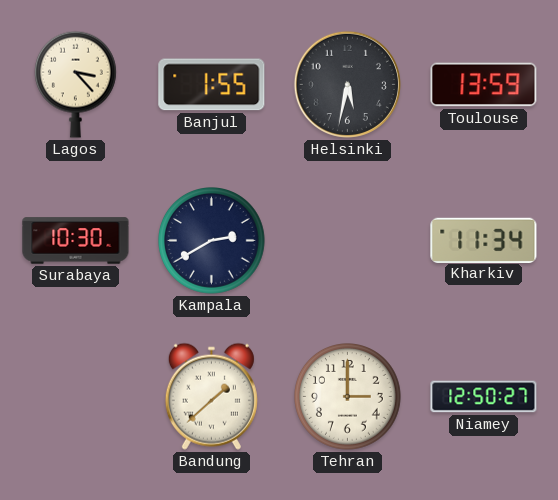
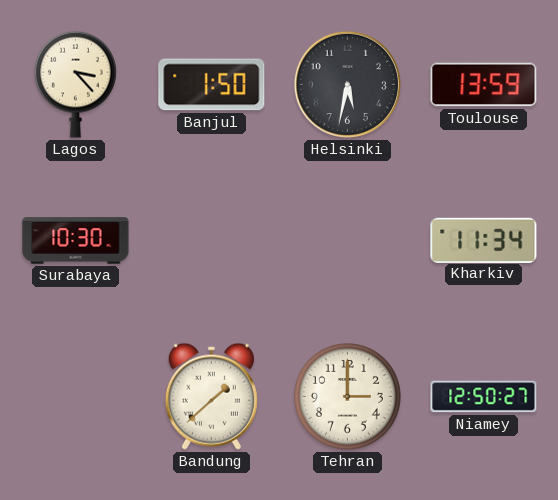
Banjul: 1:55 -> 1:50
Kampala: 2:40 -> none
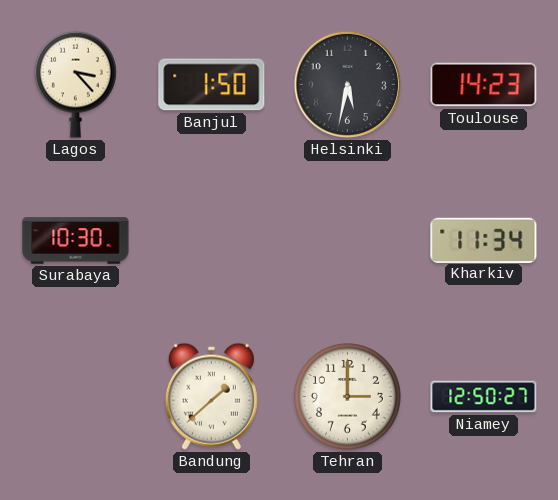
Toulouse: 13:59 -> 14:23
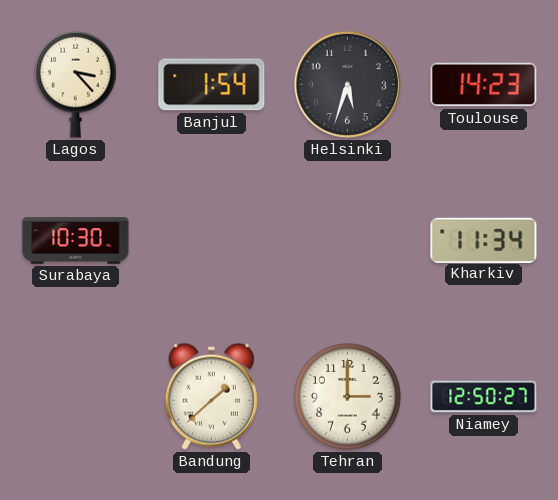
Banjul: 1:50 -> 1:54
Helsinki: 5:32 -> 5:33
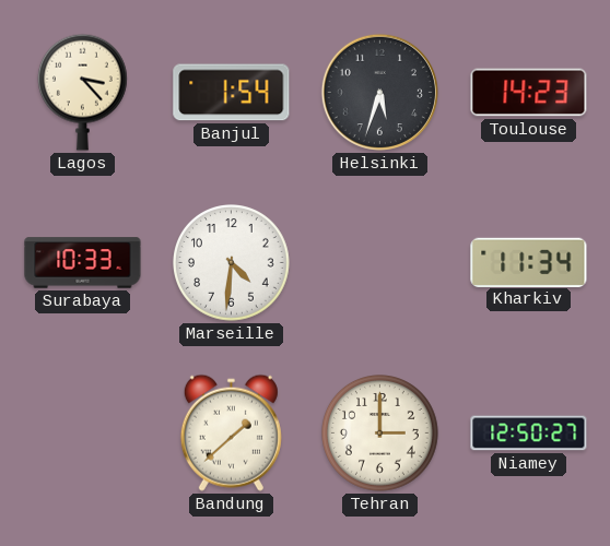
Surabaya: 10:30 -> 10:33
Marseille: none -> 4:31
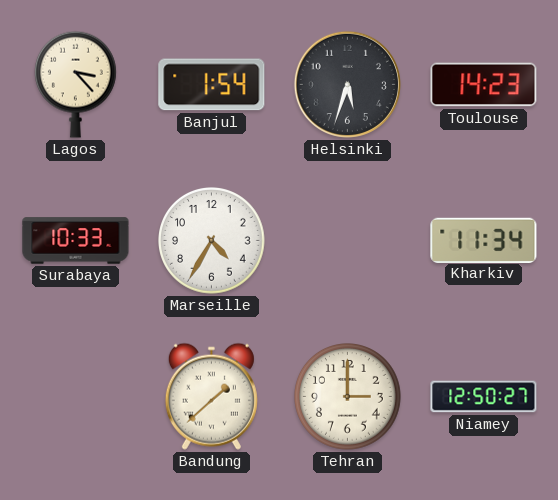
Marseille: 4:31 -> 4:35
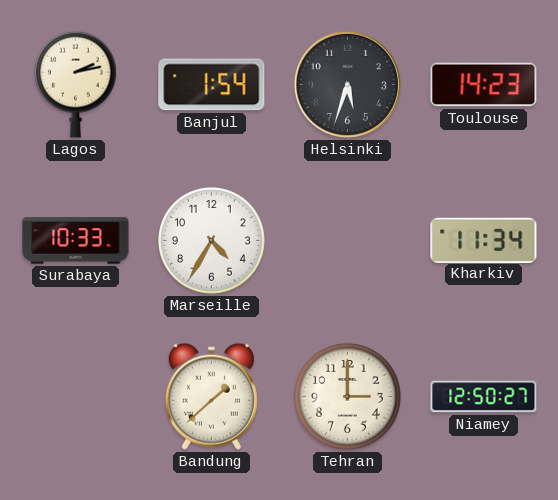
Lagos: 3:23 -> 2:13
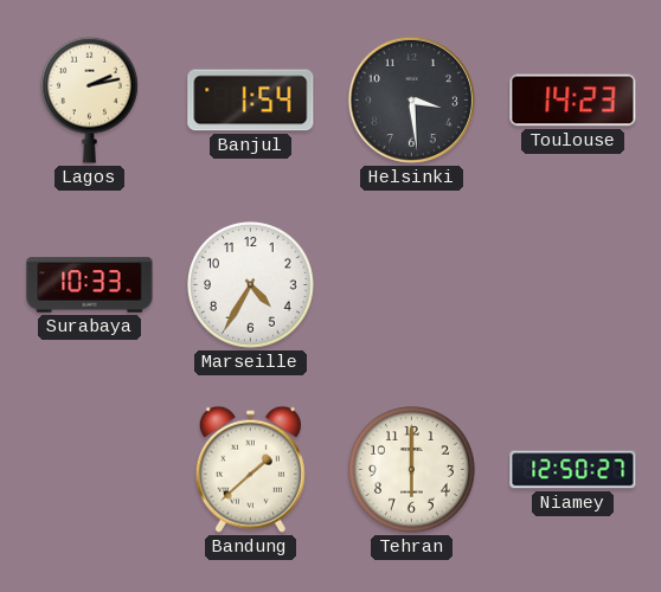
Helsinki: 5:33 -> 3:29
Kharkiv: 11:34 -> none
Tehran: 3:00 -> 6:00
